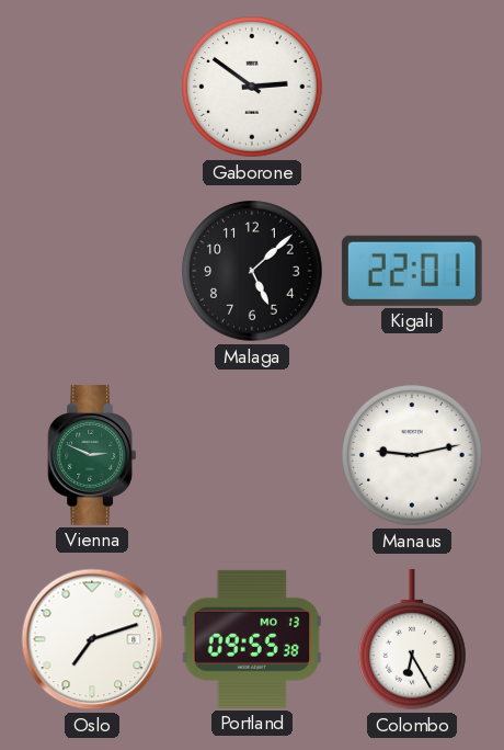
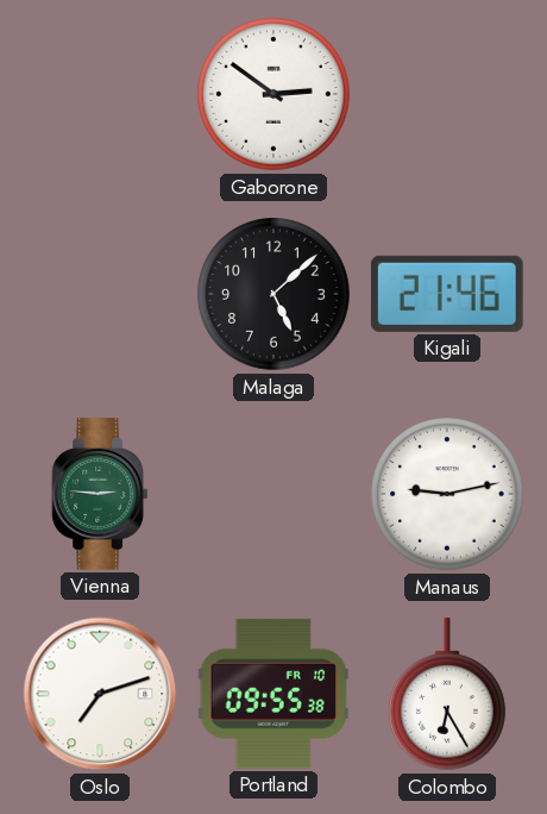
Kigali: 22:01 -> 21:46
Vienna: 2:49 -> 2:46
Portland date: MO 13 -> FR 10
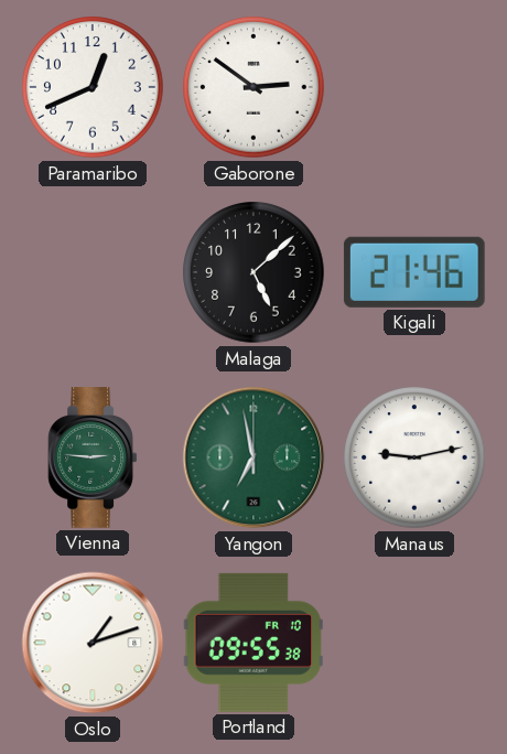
Paramaribo: none -> 12:41
Yangon: none -> 6:58
Oslo: 7:12 -> 1:12
Colombo: 6:25 -> none
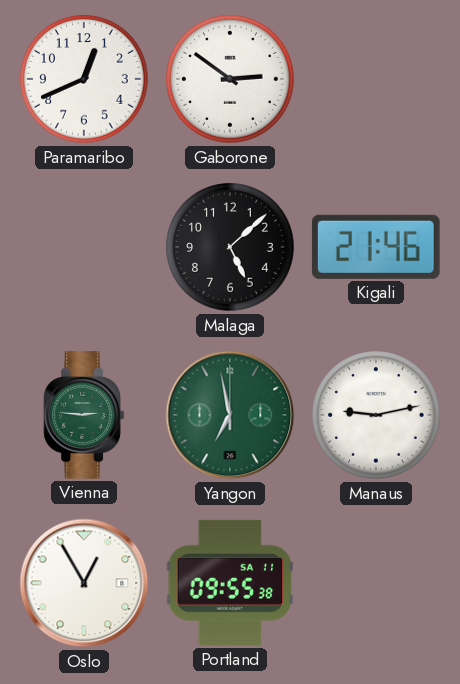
Oslo: 1:12 -> 12:55
Portland date: FR 10 -> SA 11
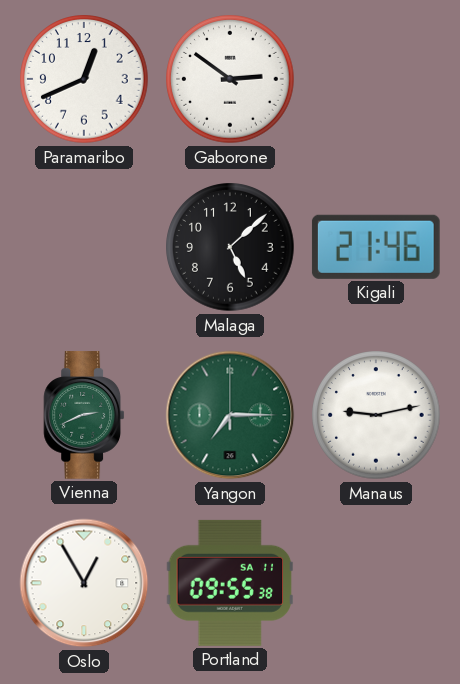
Vienna: 2:46 -> 2:41
Yangon: 6:58 -> 7:15
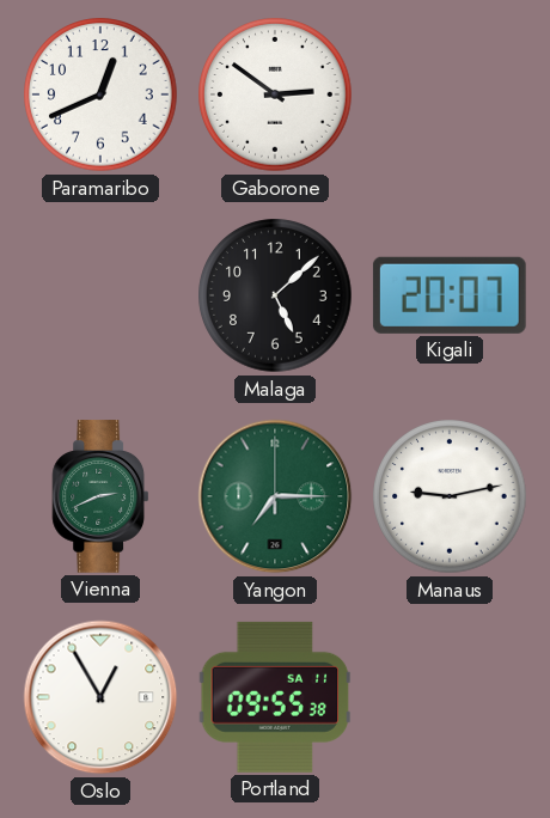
Kigali: 21:46 -> 20:07
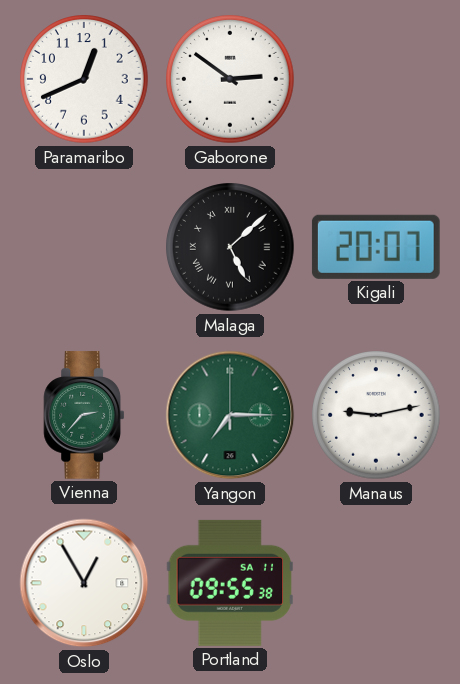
Malaga numerals: Arabic -> Roman
Vienna: 2:41 -> 2:37
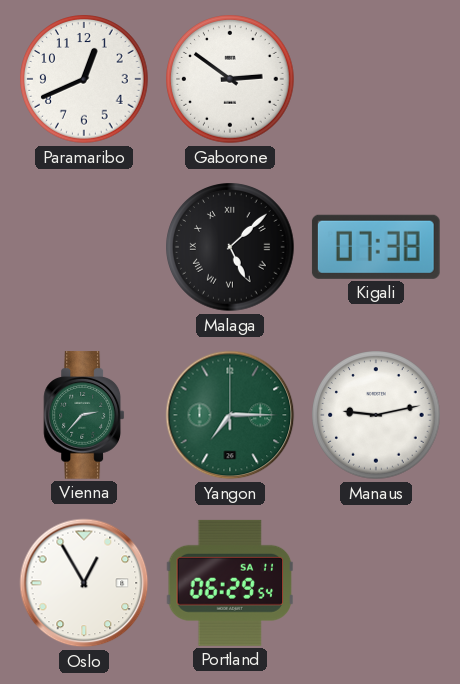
Kigali: 20:07 -> 07:38
Portland: 09:55 -> 06:29
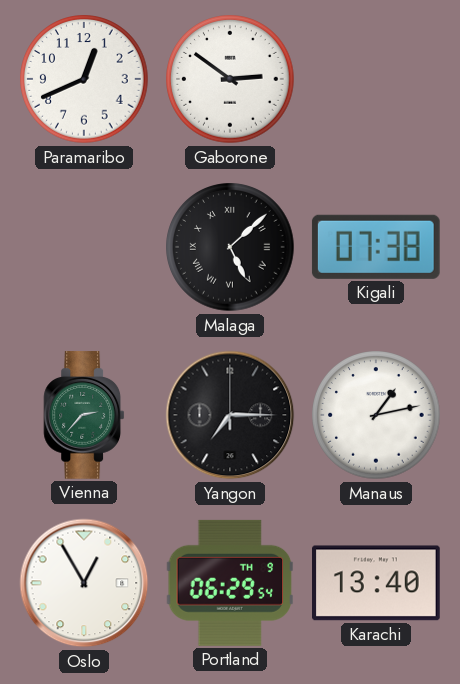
Yangon dial: green -> black
Manaus: 9:13 -> 1:13
Portland date: SA 11 -> TH 9
Karachi: none -> 13:40
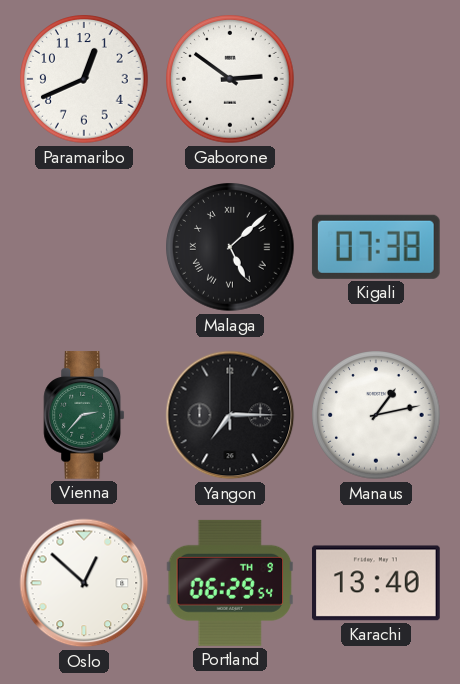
Oslo: 12:55 -> 12:52
